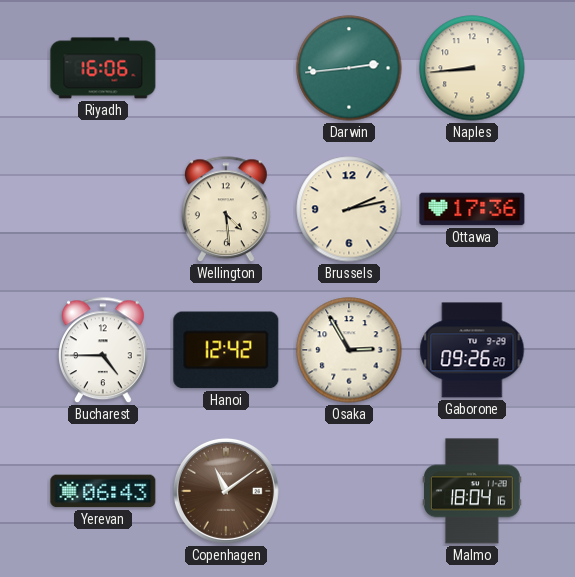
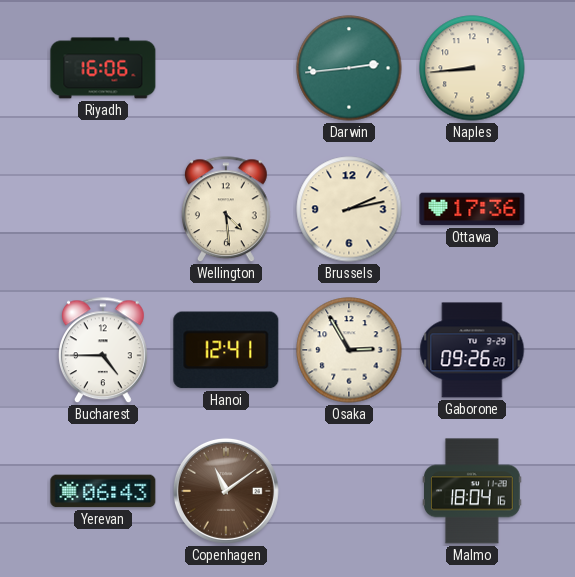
Hanoi: 12:42 -> 12:41
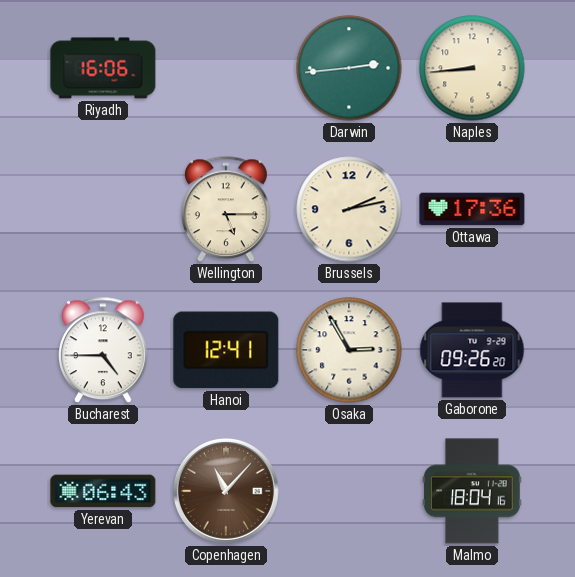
Wellington: 4:29 -> 5:15
Copenhagen: 11:09 -> 11:07
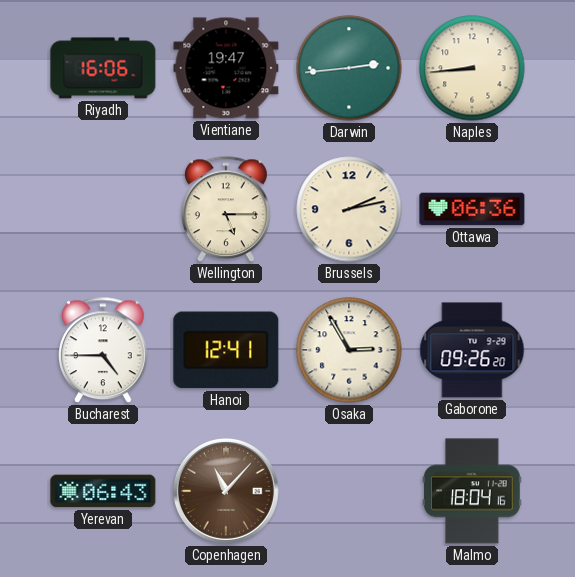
Vientiane: none -> 19:47
Ottawa: 17:36 -> 06:36
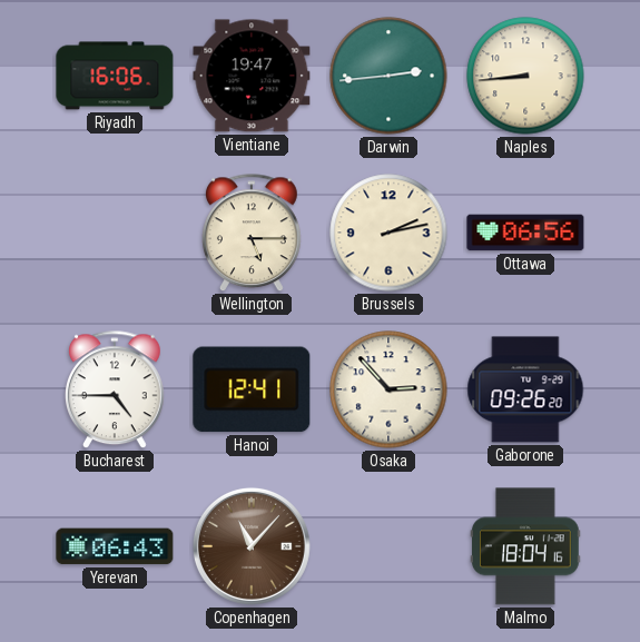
Ottawa: 06:36 -> 06:56
Osaka: 2:55 -> 2:53
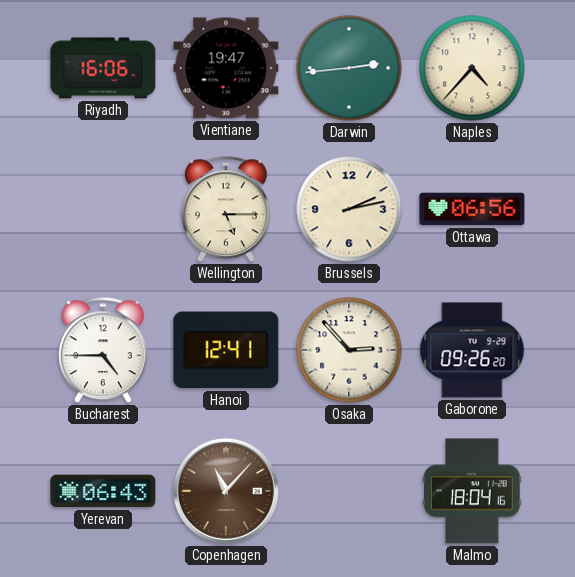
Naples: 8:44 -> 4:37
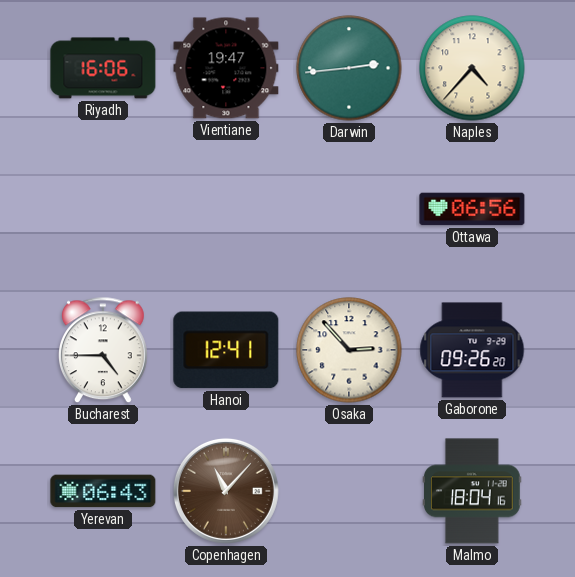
Wellington: 5:15 -> none
Brussels: 2:13 -> none
